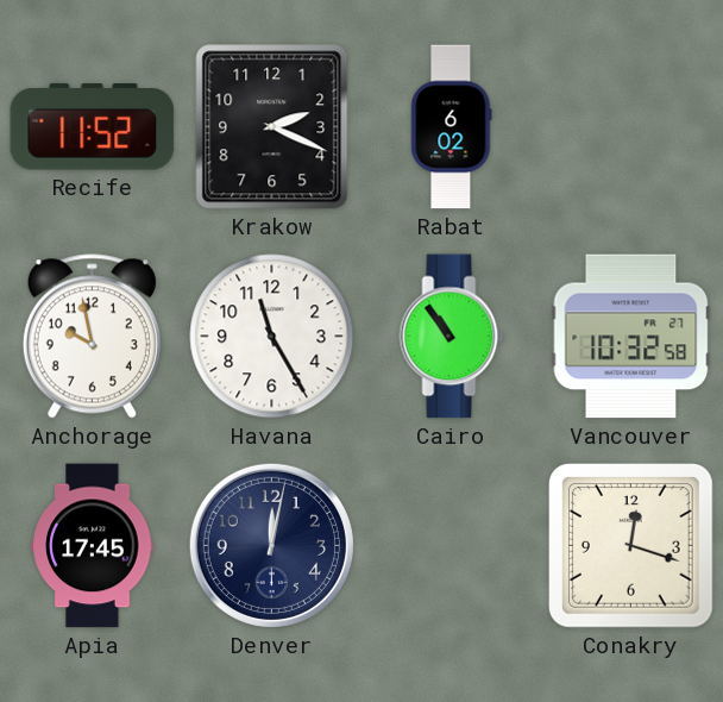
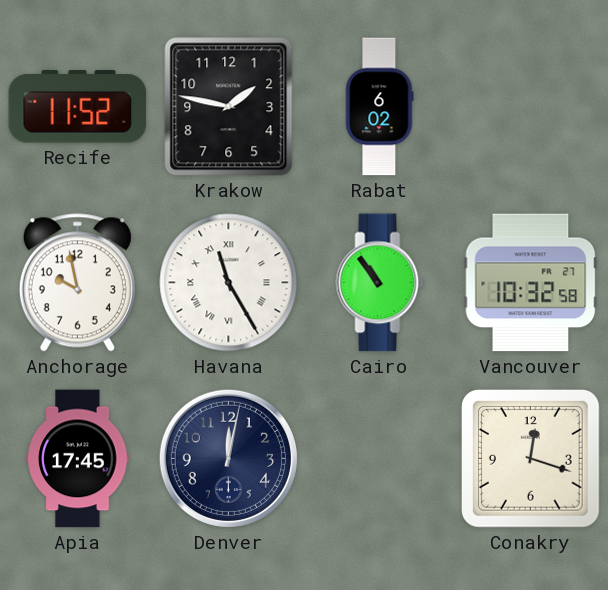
Krakow: 2:19 -> 1:47
Havana numerals: Arabic -> Roman
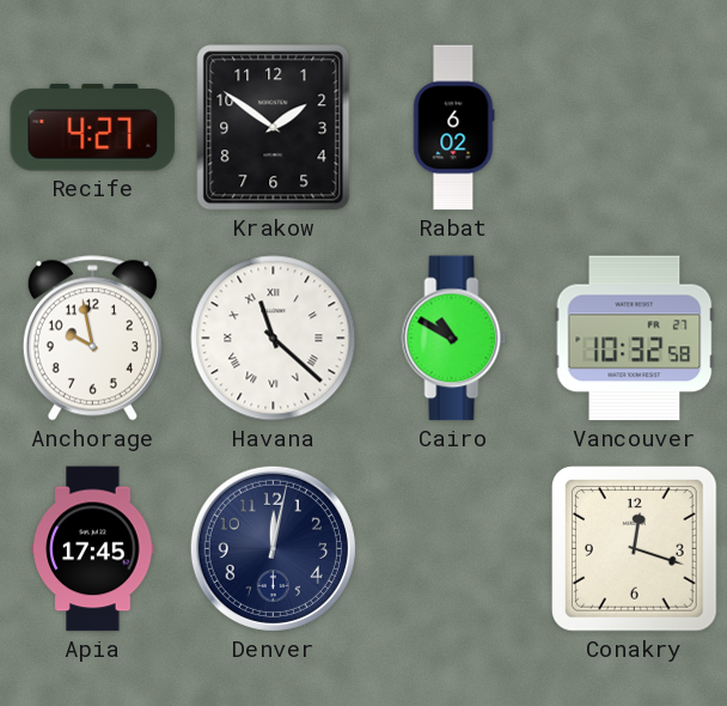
Recife: 11:52 -> 4:27
Krakow: 1:47 -> 1:51
Havana: 11:25 -> 11:22
Cairo: 10:54 -> 10:50
